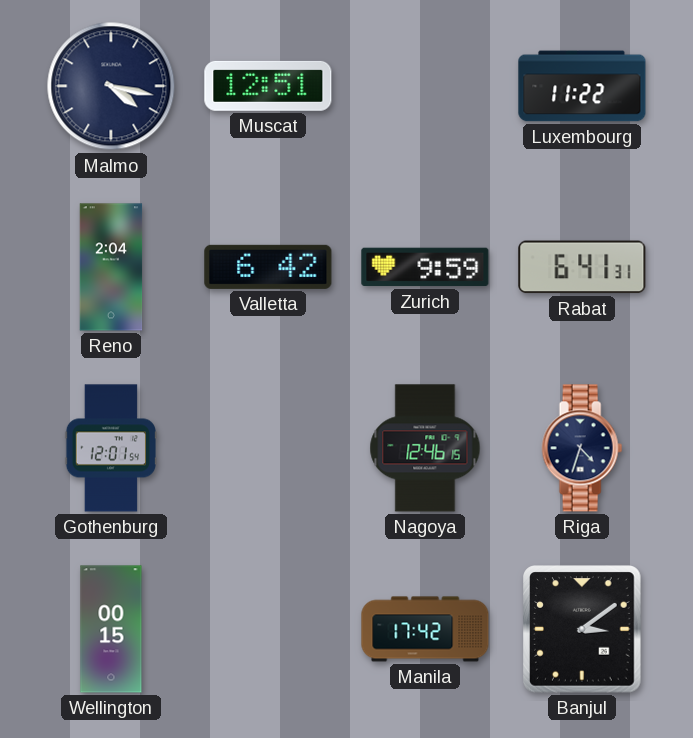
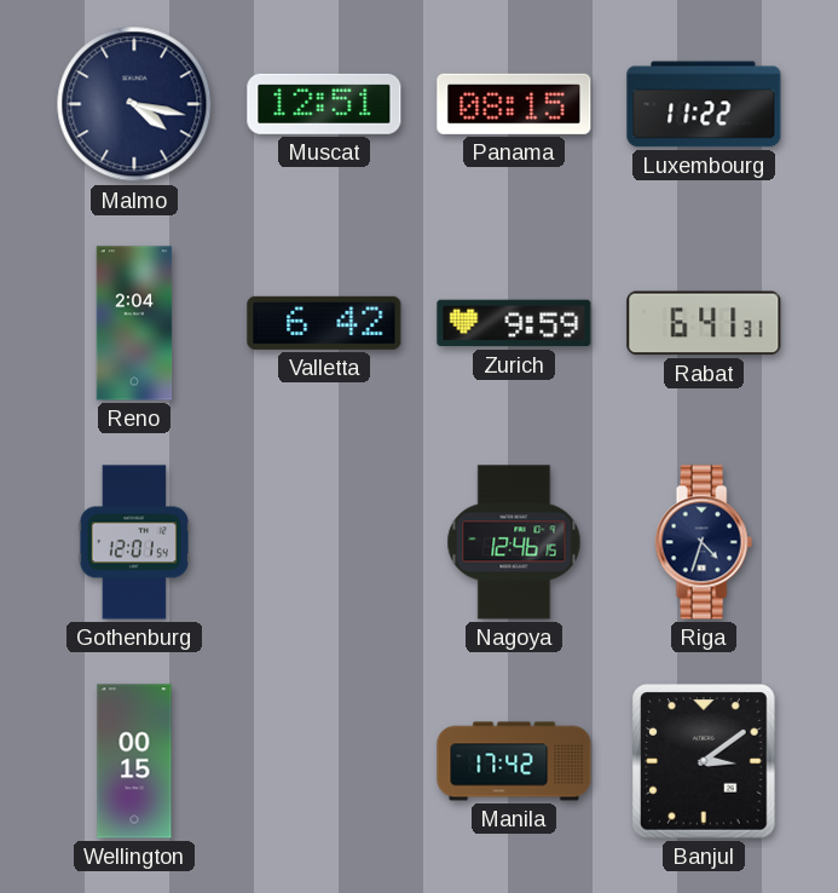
Panama: none -> 08:15
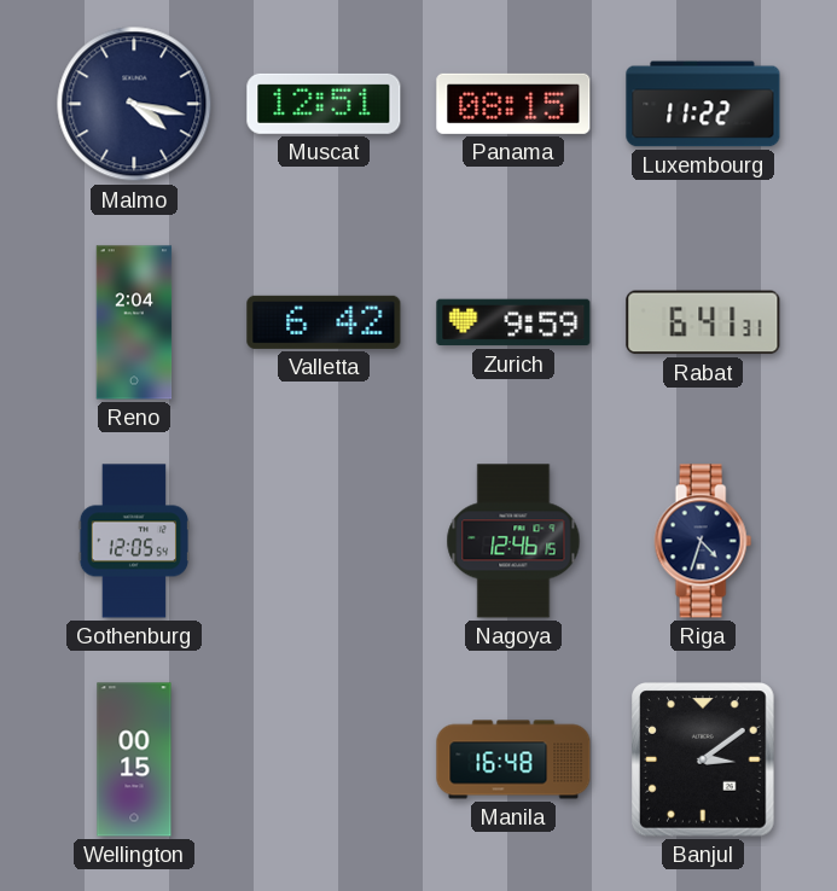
Gothenburg: 12:01 -> 12:05
Manila: 17:42 -> 16:48
